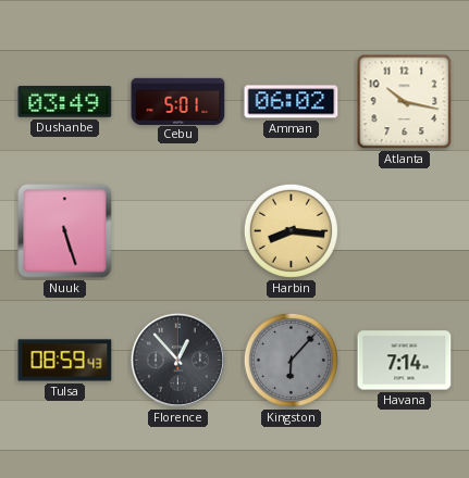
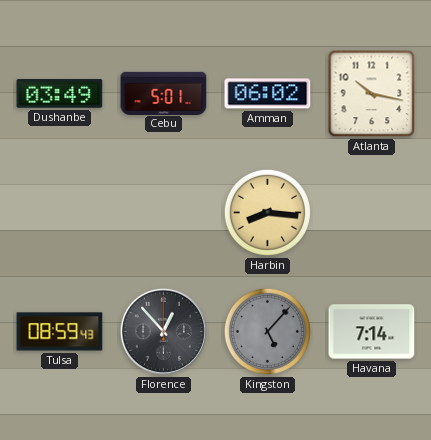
Nuuk: 5:27 -> none
Kingston: 6:07 -> 5:07
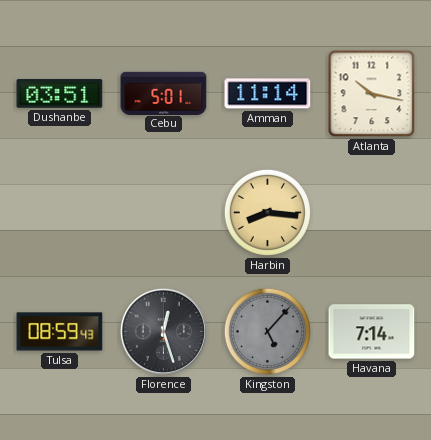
Dushanbe: 03:49 -> 03:51
Amman: 06:02 -> 11:14
Florence: 12:53 -> 12:27
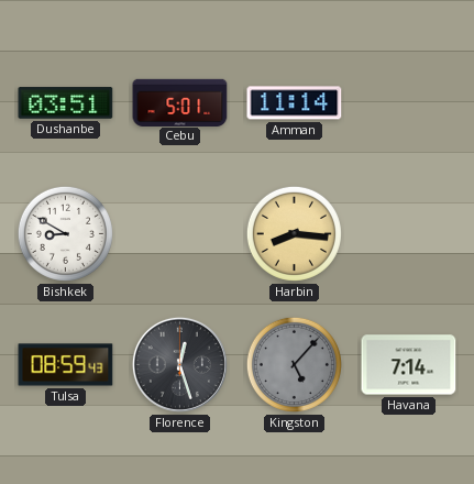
Atlanta: 10:17 -> none
Bishkek: none -> 8:50
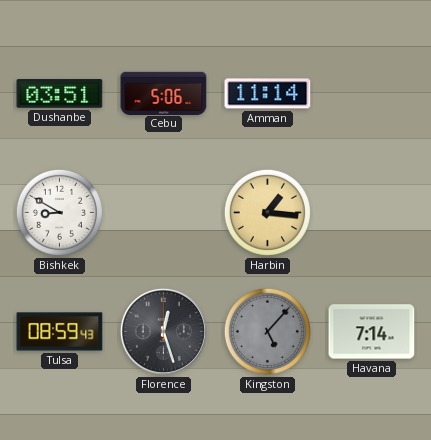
Cebu: 5:01 -> 5:06
Harbin: 8:16 -> 1:16
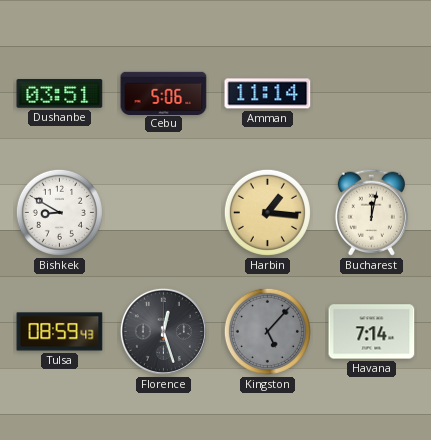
Bucharest: none -> 12:02
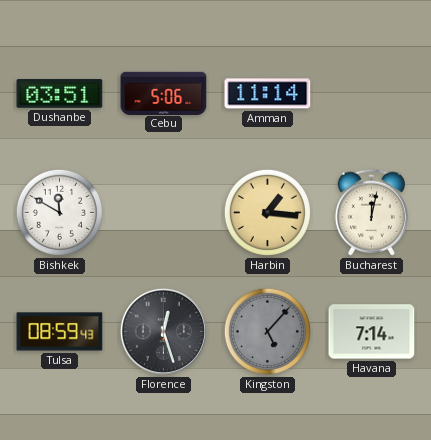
Bishkek: 8:50 -> 11:50
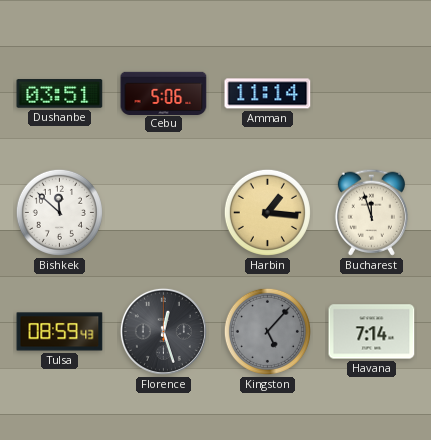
Bishkek: 11:50 -> 11:52
Bucharest: 12:02 -> 11:57
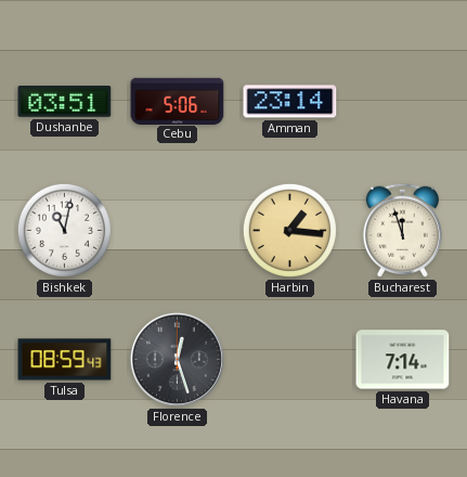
Amman: 11:14 -> 23:14
Bishkek: 11:52 -> 11:02
Kingston: 5:07 -> none
